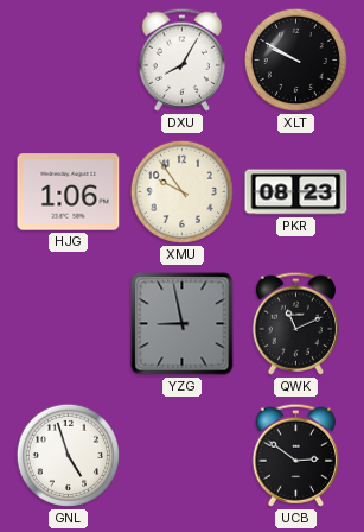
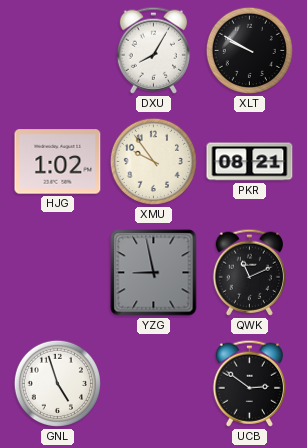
HJG: 1:06 -> 1:02
PKR: 08:23 -> 08:21
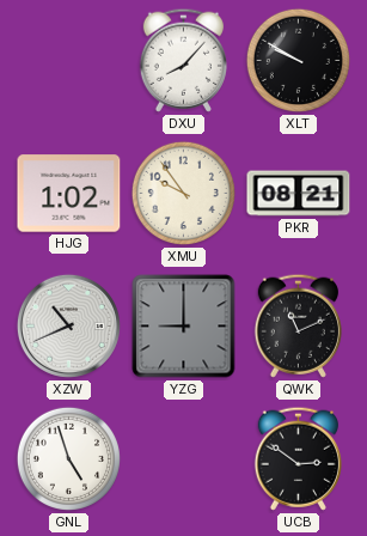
DXU: 8:05 -> 8:07
XZW: none -> 10:41
YZG: 8:58 -> 9:00
